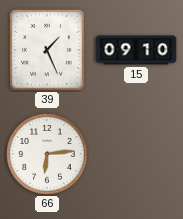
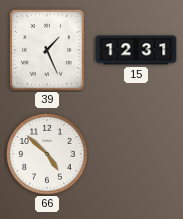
15: 09:10 -> 12:31
66: 6:14 -> 4:52
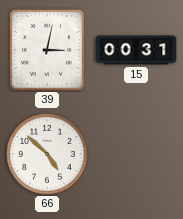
39: 1:26 -> 3:02
15: 12:31 -> 00:31
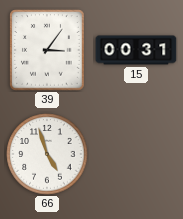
39: 3:02 -> 3:06
66: 4:52 -> 4:57
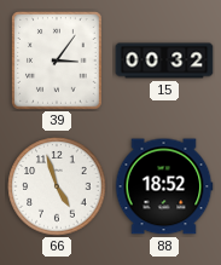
15: 00:31 -> 00:32
88: none -> 18:52
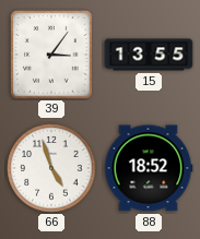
15: 00:32 -> 13:55
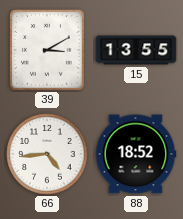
39: 3:06 -> 3:10
66: 4:57 -> 4:44
